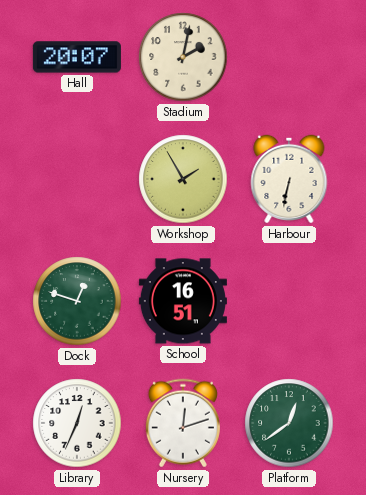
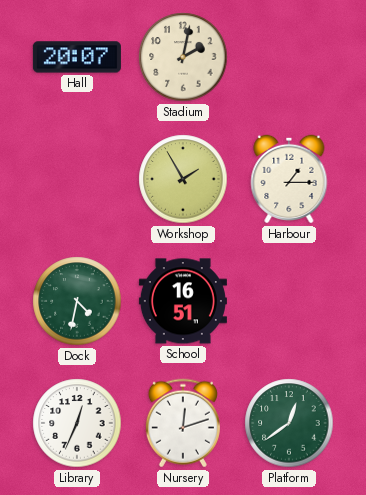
Harbour: 6:32 -> 1:15
Dock: 12:48 -> 4:32
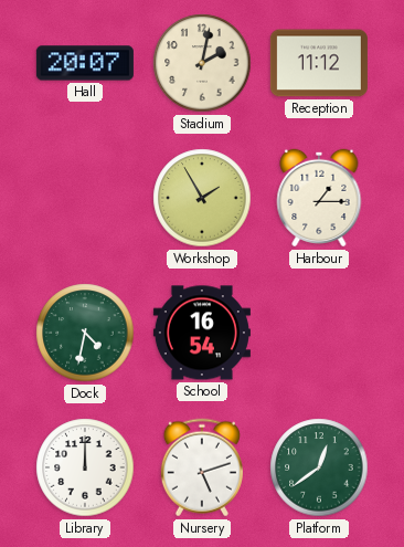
Reception: none -> 11:12
School: 16:51 -> 16:54
Library: 12:34 -> 12:00
Nursery: 12:12 -> 5:12
